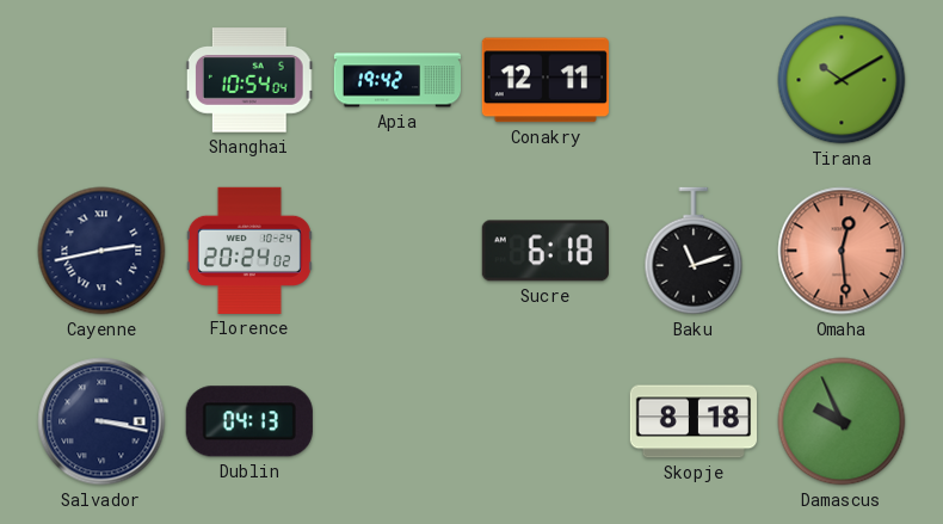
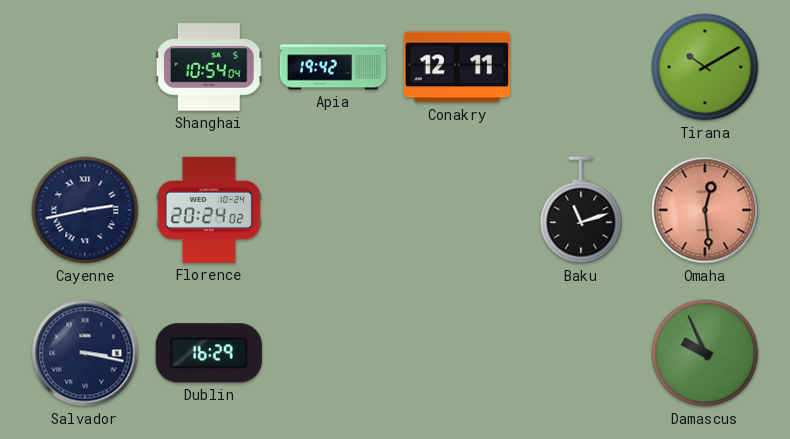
Sucre: 6:18 -> none
Dublin: 04:13 -> 16:29
Skopje: 8:18 -> none
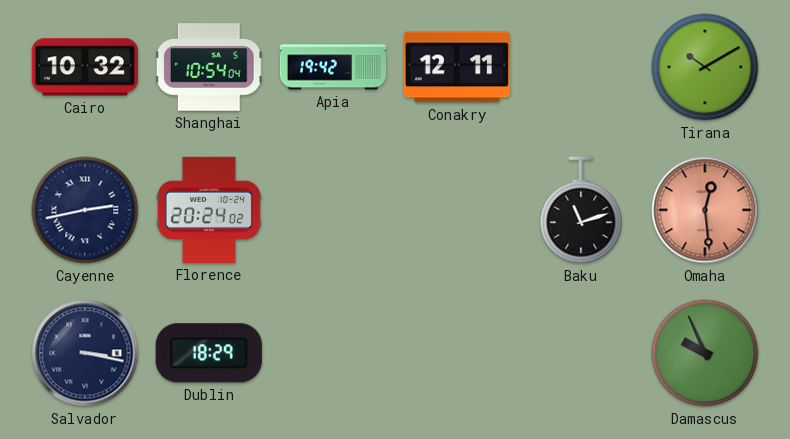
Cairo: none -> 10:32
Dublin: 16:29 -> 18:29
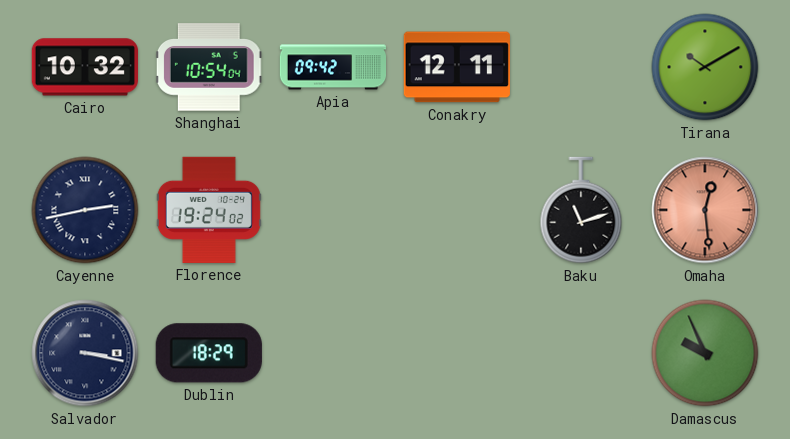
Apia: 19:42 -> 09:42
Florence: 20:24 -> 19:24
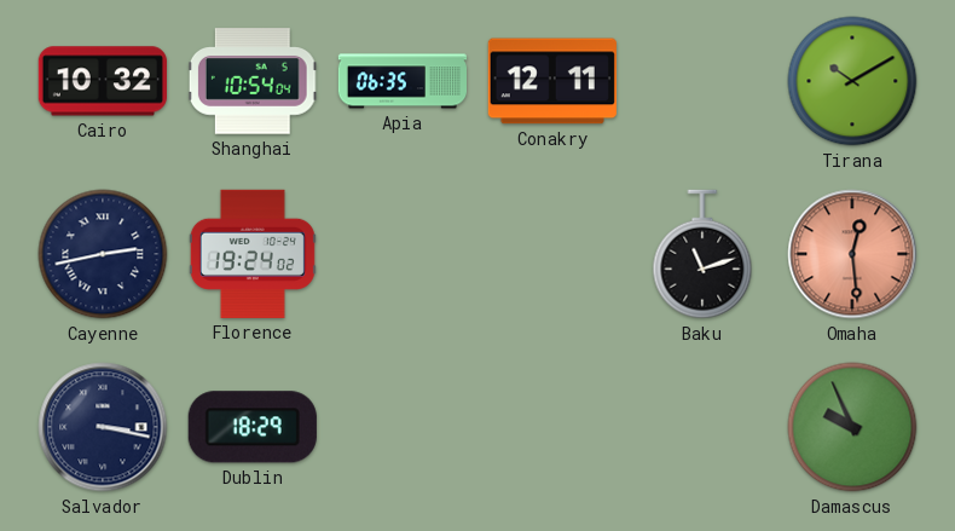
Apia: 09:42 -> 06:35
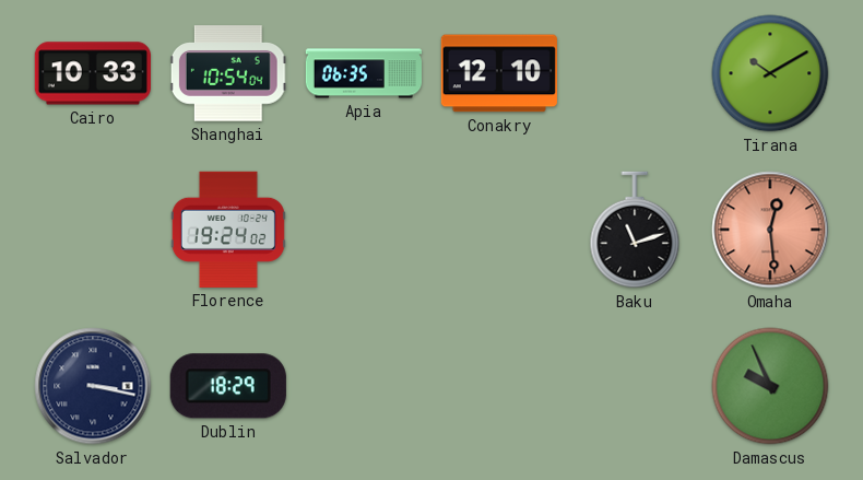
Cairo: 10:32 -> 10:33
Conakry: 12:11 -> 12:10
Cayenne: 2:43 -> none
